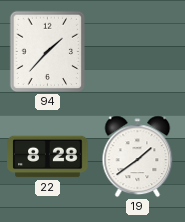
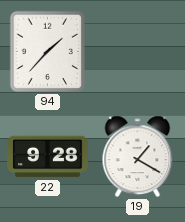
22: 8:28 -> 9:28
19: 1:39 -> 1:20
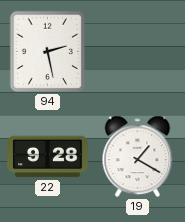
94: 1:37 -> 2:28
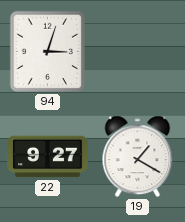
94: 2:28 -> 3:03
22: 9:28 -> 9:27
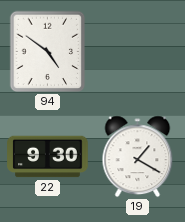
94: 3:03 -> 4:51
22: 9:27 -> 9:30
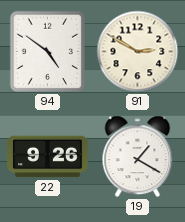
91: none -> 2:50
22: 9:30 -> 9:26
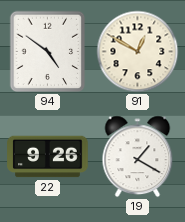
91: 2:50 -> 12:50
